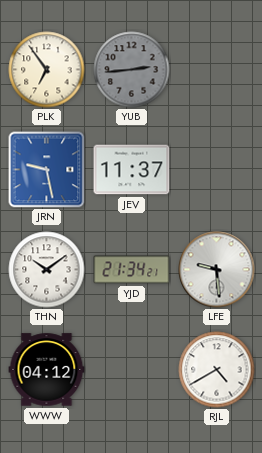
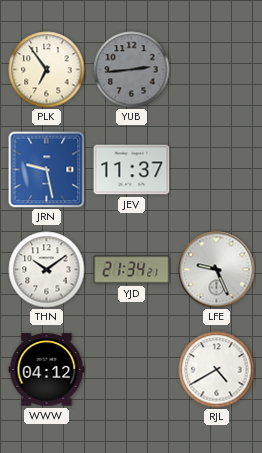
LFE: 9:29 -> 9:26
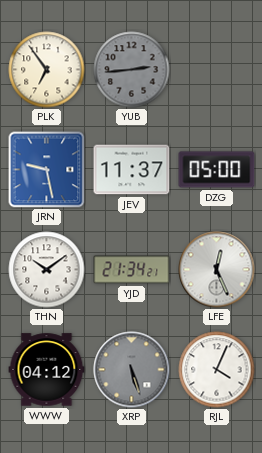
DZG: none -> 05:00
LFE: 9:26 -> 12:26
XRP: none -> 5:27
RJL: 4:40 -> 4:04
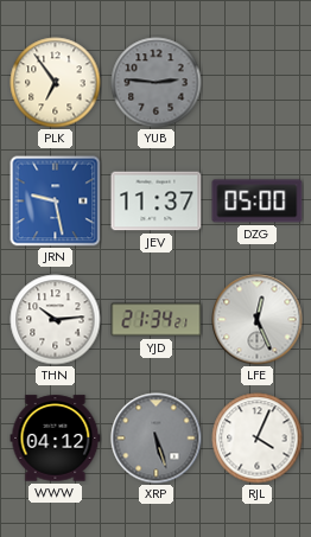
YUB: 2:44 -> 2:46
THN: 10:09 -> 10:14
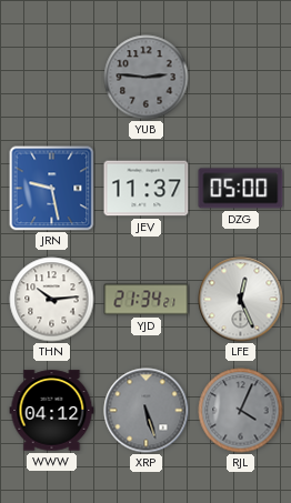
PLK: 6:54 -> none
RJL dial: white -> grey
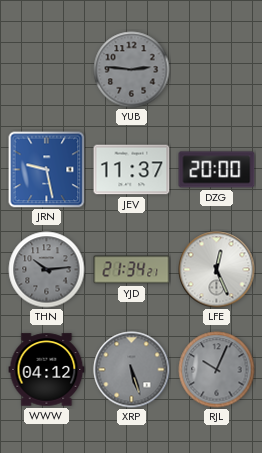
DZG: 05:00 -> 20:00
THN dial: white -> grey
RJL: 4:04 -> 10:04
